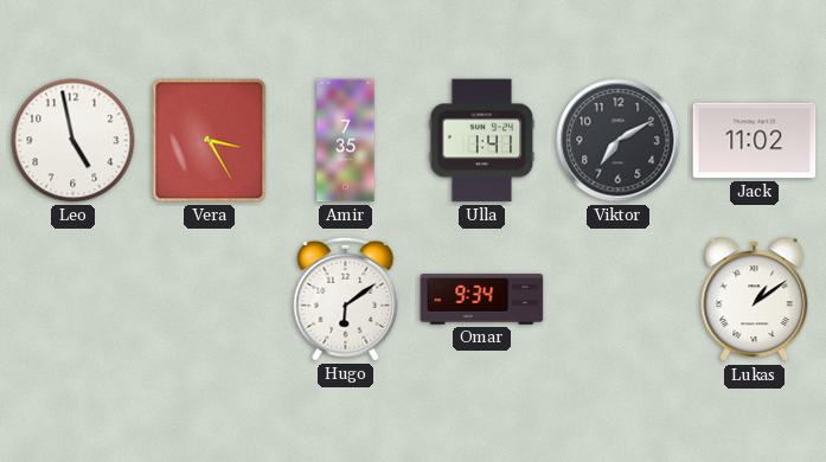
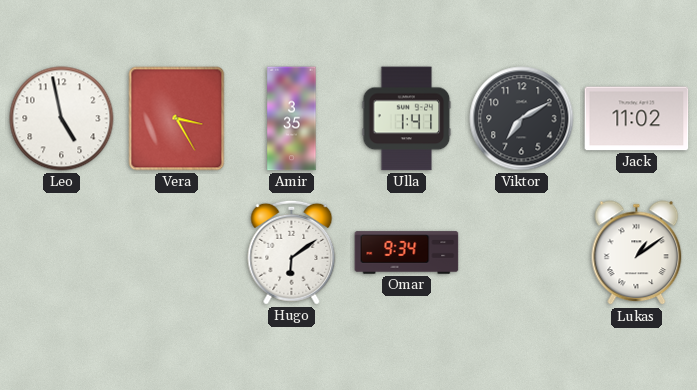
Amir: 7:35 -> 3:35
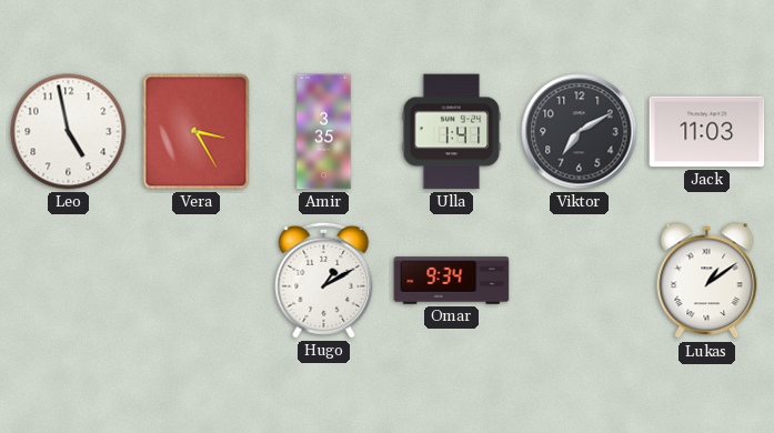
Jack: 11:02 -> 11:03
Hugo: 6:09 -> 1:10
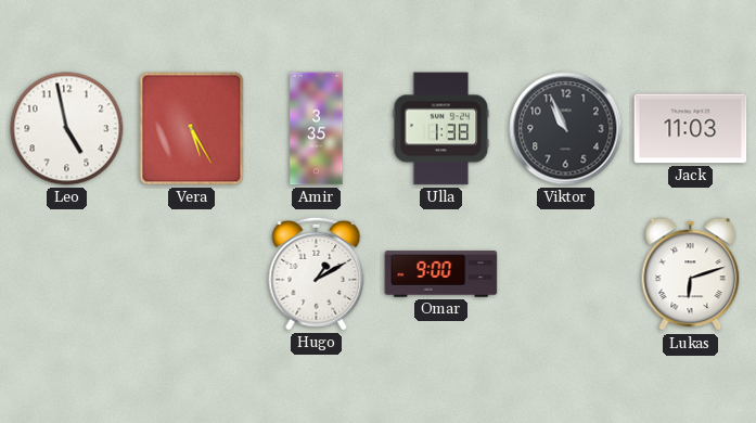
Vera: 3:25 -> 5:25
Ulla: 1:41 -> 1:38
Viktor: 7:10 -> 10:56
Omar: 9:34 -> 9:00
Lukas: 1:09 -> 6:12
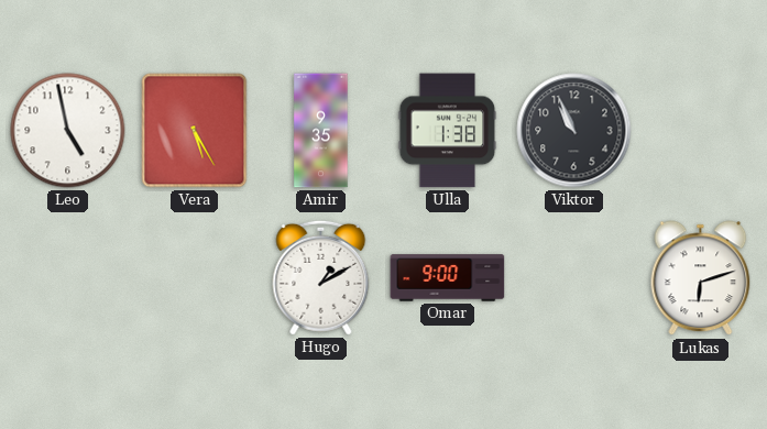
Amir: 3:35 -> 9:35
Jack: 11:03 -> none
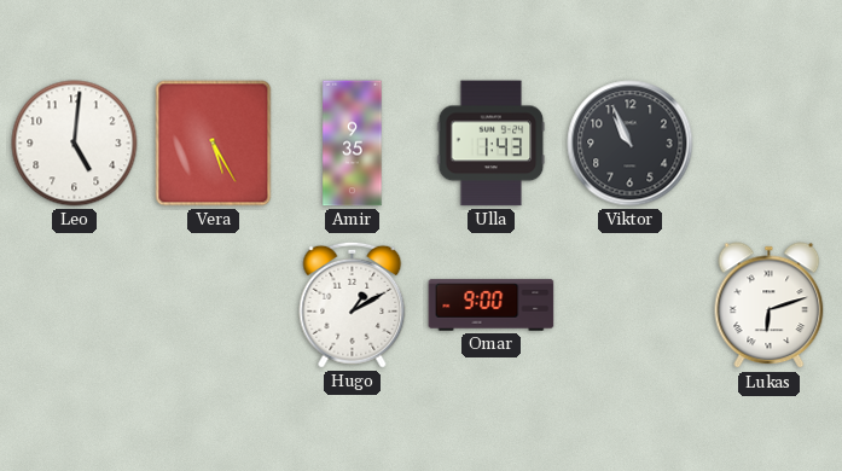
Leo: 4:58 -> 5:01
Ulla: 1:38 -> 1:43
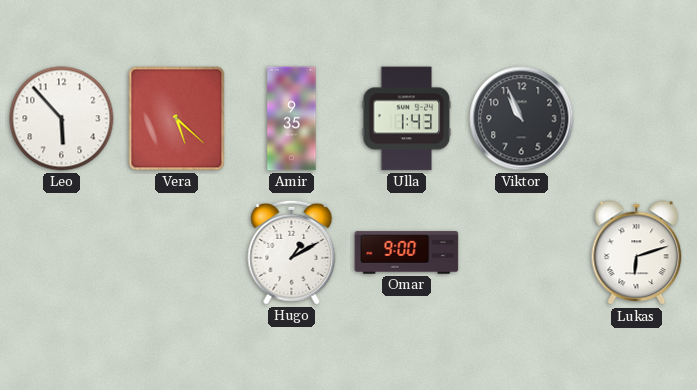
Leo: 5:01 -> 5:53
Vera: 5:25 -> 5:22
